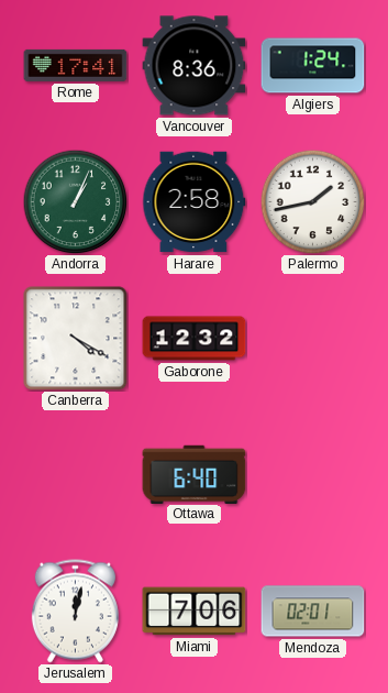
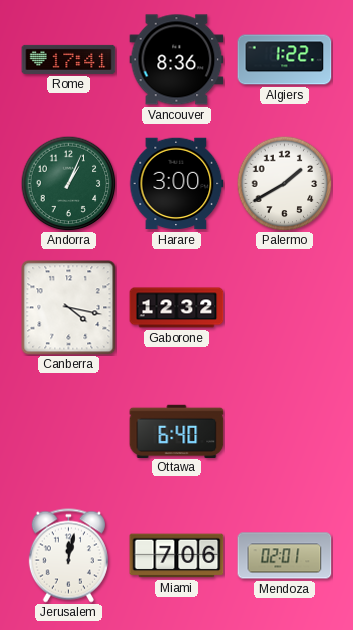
Algiers: 1:24 -> 1:22
Harare: 2:58 -> 3:00
Palermo: 1:43 -> 1:40
Canberra: 4:20 -> 4:17
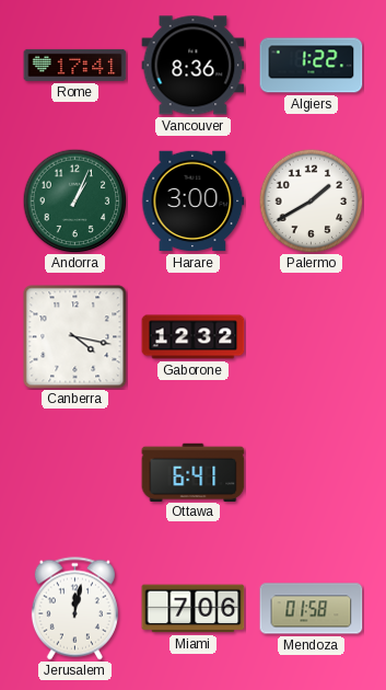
Ottawa: 6:40 -> 6:41
Mendoza: 02:01 -> 01:58
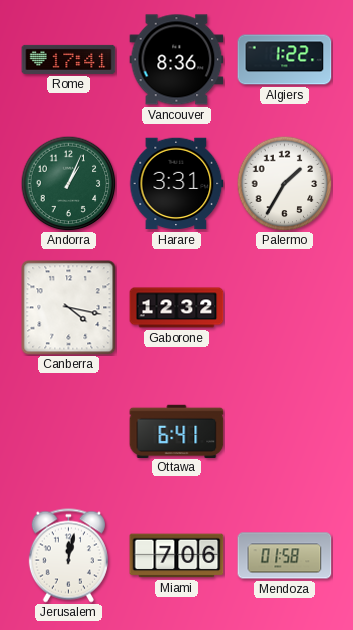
Harare: 3:00 -> 3:31
Palermo: 1:40 -> 1:35
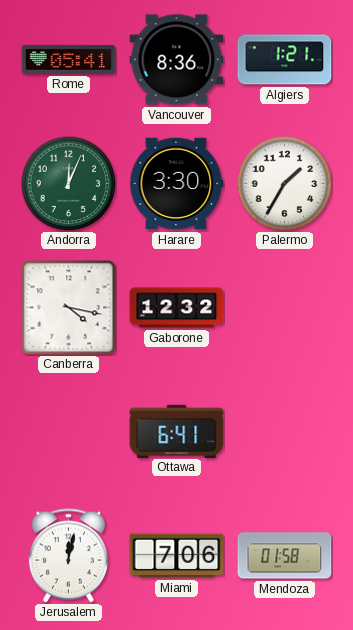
Rome: 17:41 -> 05:41
Algiers: 1:22 -> 1:21
Andorra: 1:04 -> 12:04
Harare: 3:31 -> 3:30
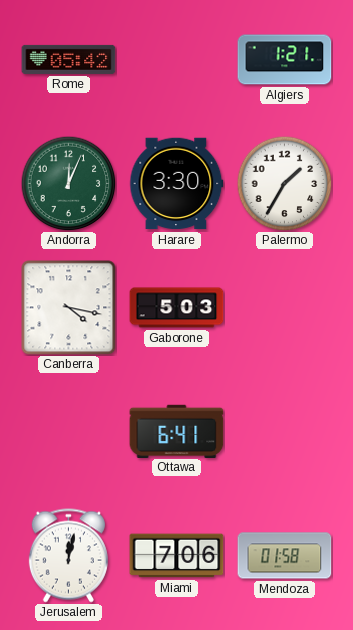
Rome: 05:41 -> 05:42
Vancouver: 8:36 -> none
Gaborone: 12:32 -> 5:03
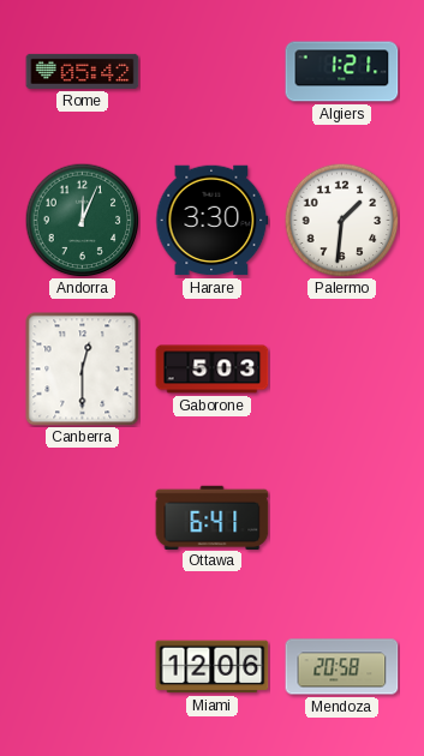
Palermo: 1:35 -> 1:31
Canberra: 4:17 -> 12:30
Jerusalem: 12:02 -> none
Miami: 7:06 -> 12:06
Mendoza: 01:58 -> 20:58
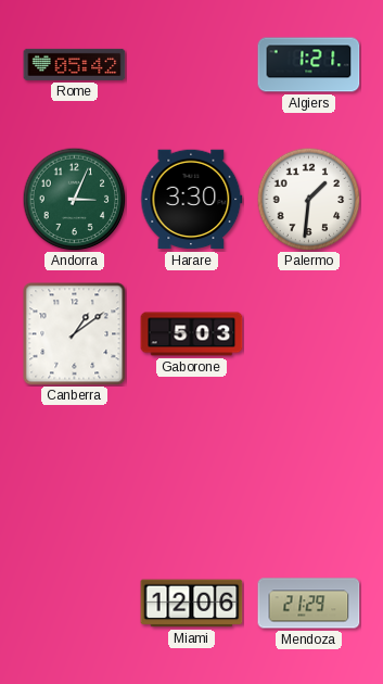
Andorra: 12:04 -> 3:04
Canberra: 12:30 -> 1:09
Ottawa: 6:41 -> none
Mendoza: 20:58 -> 21:29
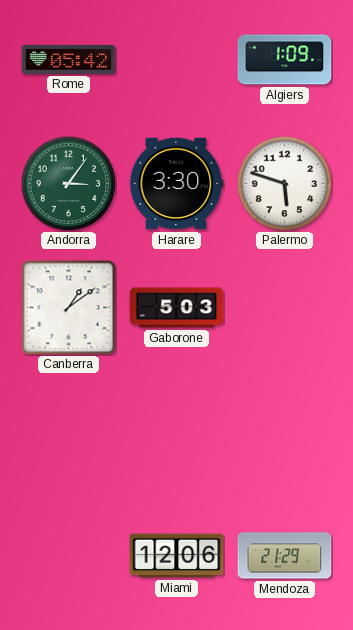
Algiers: 1:21 -> 1:09
Andorra: 3:04 -> 3:06
Palermo: 1:31 -> 5:48
